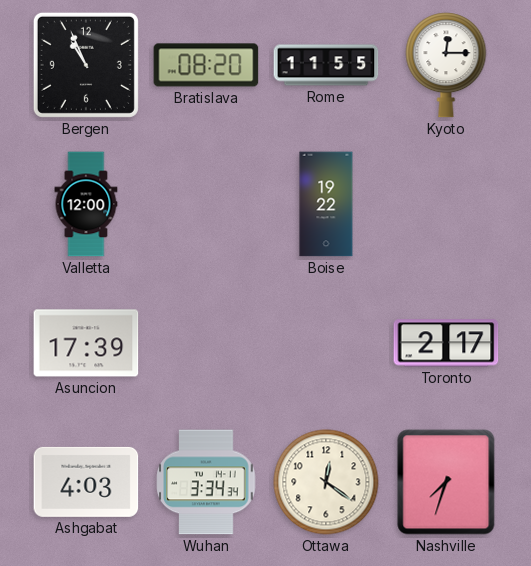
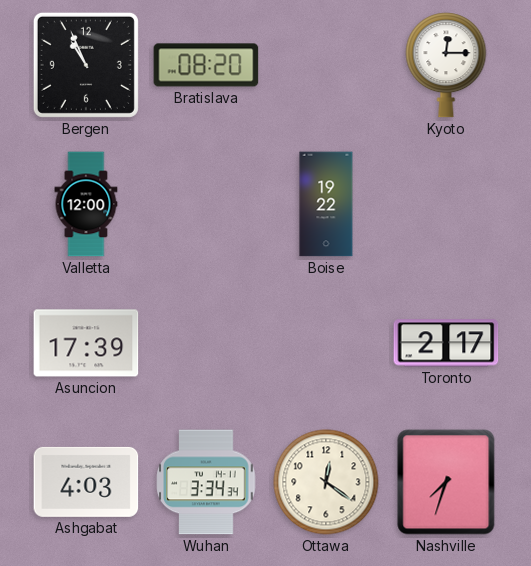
Rome: 11:55 -> none
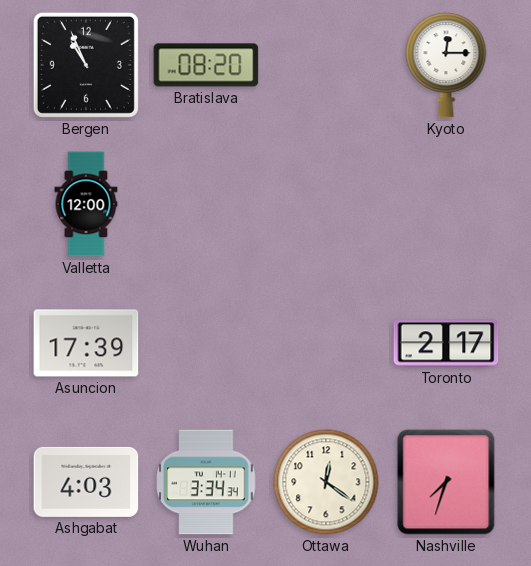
Boise: 19:22 -> none
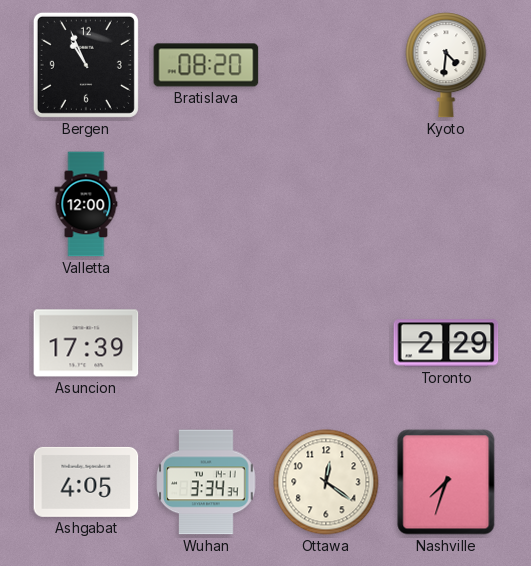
Kyoto: 12:15 -> 4:31
Toronto: 2:17 -> 2:29
Ashgabat: 4:03 -> 4:05
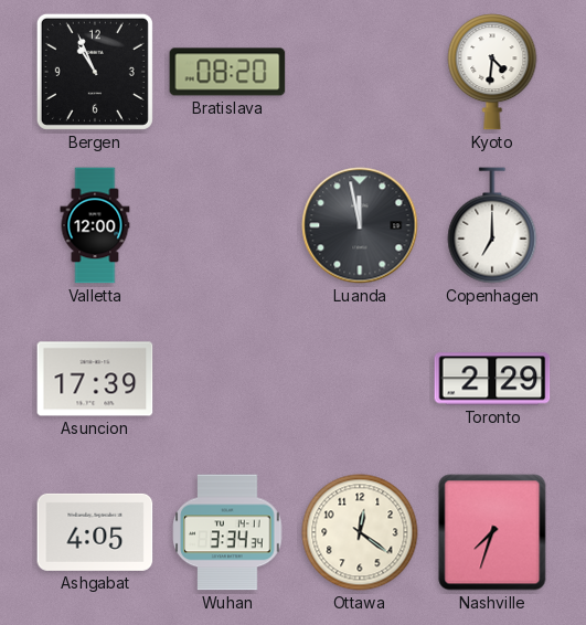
Luanda: none -> 11:58
Copenhagen: none -> 7:00
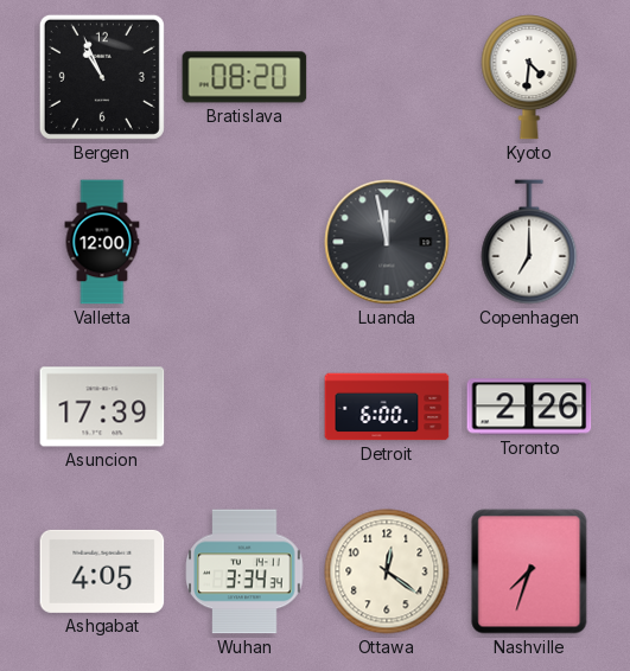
Detroit: none -> 6:00
Toronto: 2:29 -> 2:26
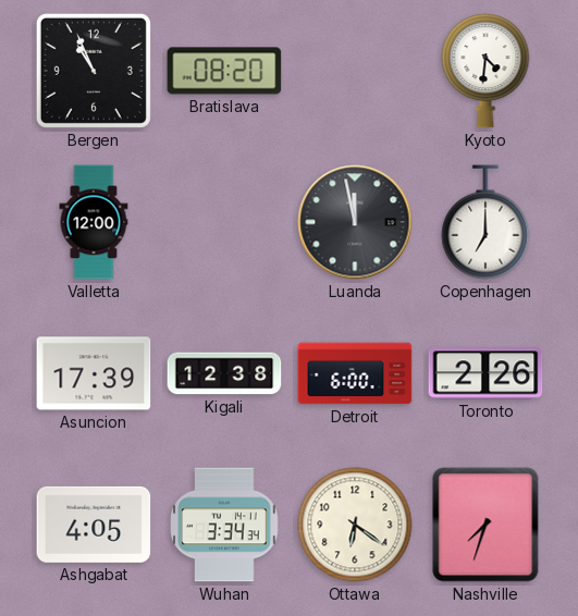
Kigali: none -> 12:38
Ottawa: 12:21 -> 6:21
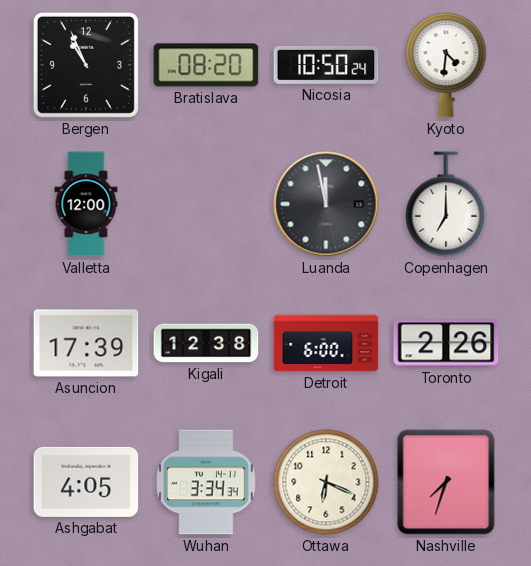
Nicosia: none -> 10:50
Ottawa: 6:21 -> 6:19
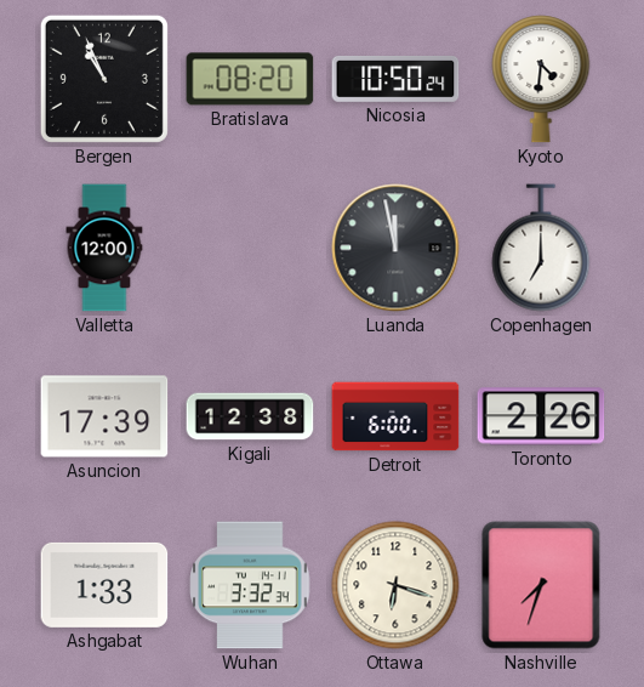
Ashgabat: 4:05 -> 1:33
Wuhan: 3:34 -> 3:32
Ottawa: 6:19 -> 6:18
